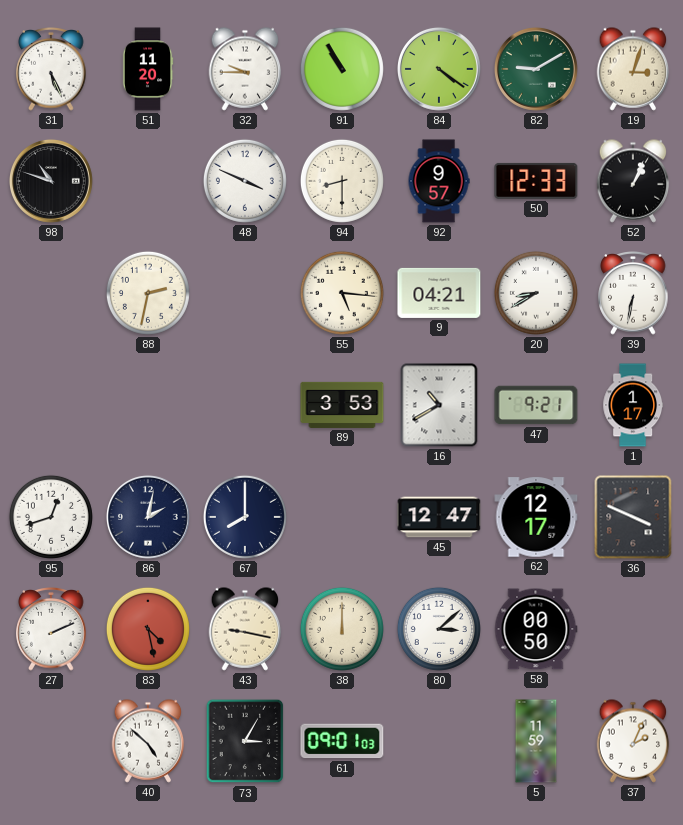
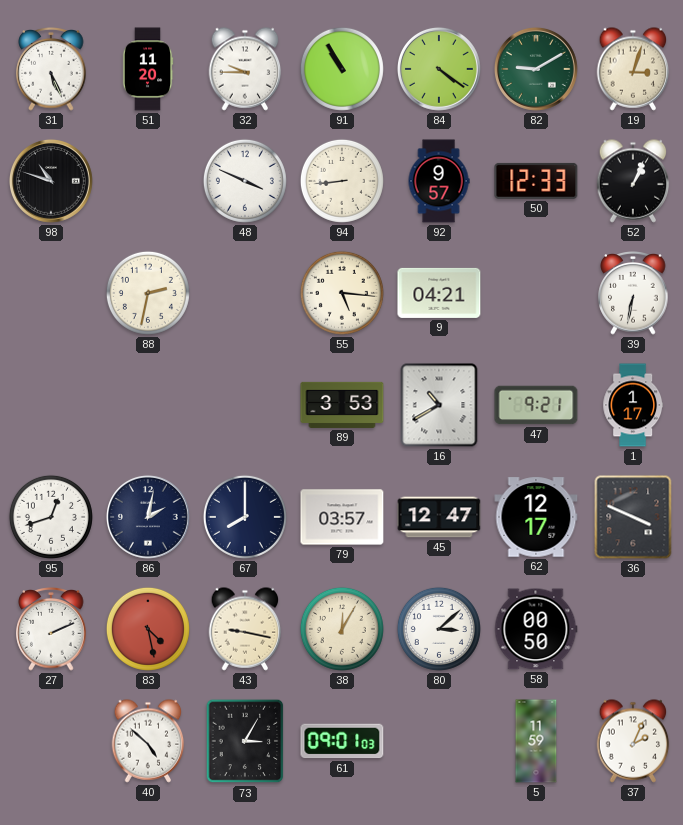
94: 8:30 -> 8:44
20: 8:40 -> none
79: none -> 03:57
38: 12:00 -> 12:05
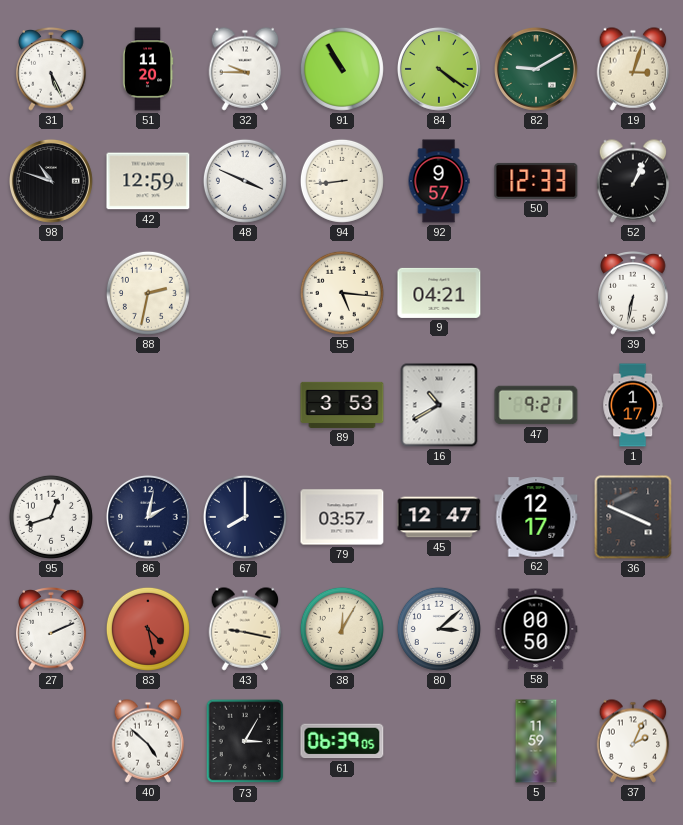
42: none -> 12:59
61: 09:01 -> 06:39
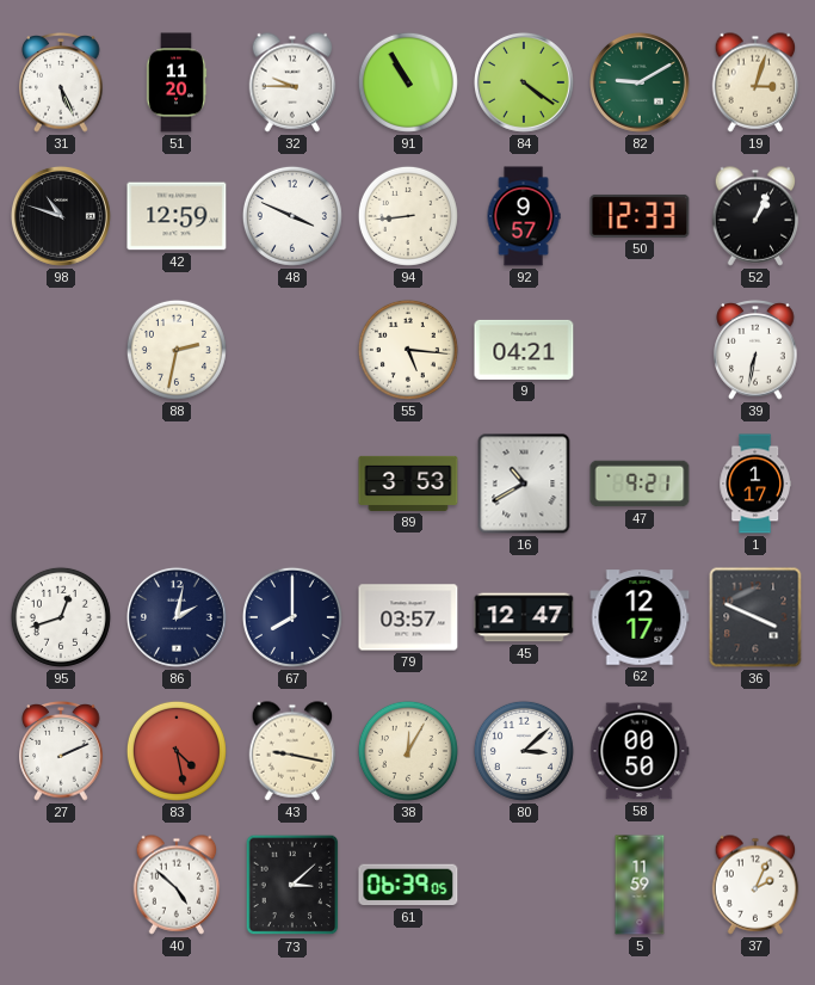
73: 3:05 -> 3:08
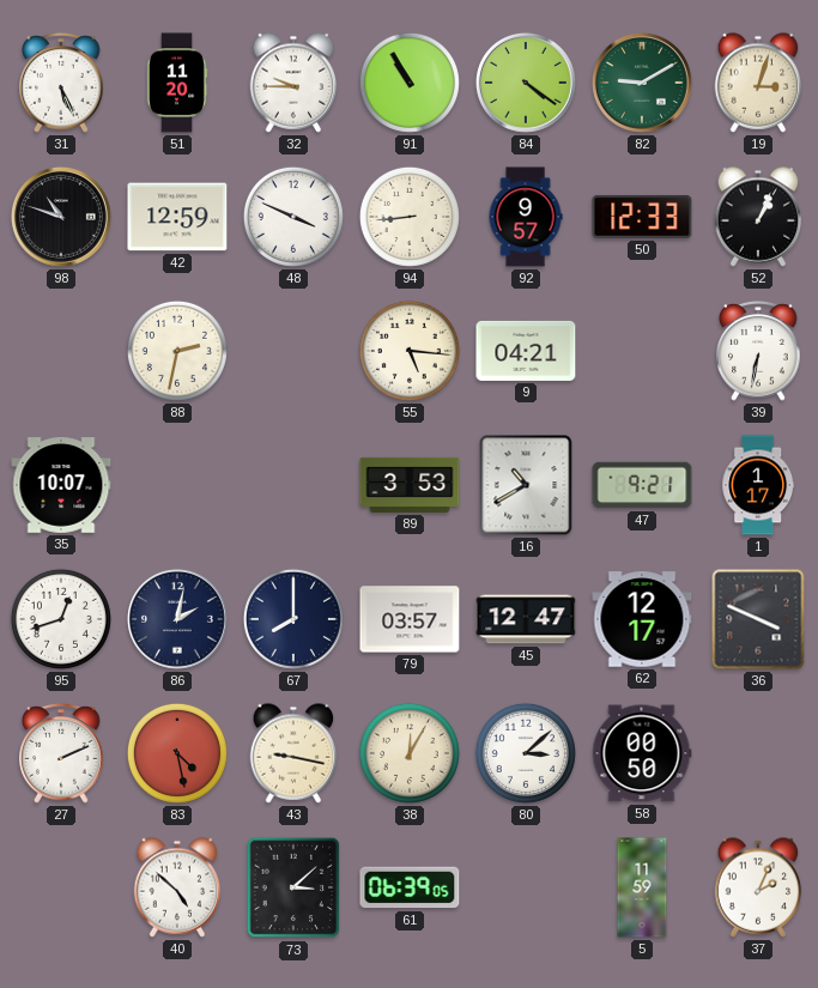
35: none -> 10:07
